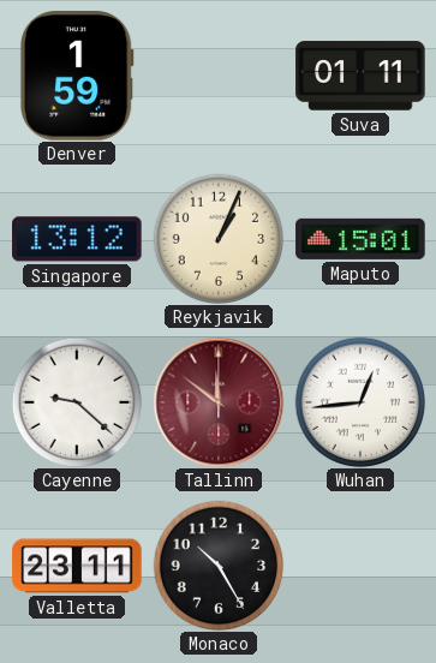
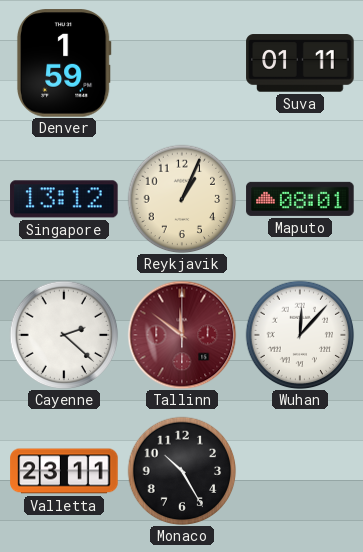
Maputo: 15:01 -> 08:01
Cayenne: 9:22 -> 2:22
Wuhan: 12:44 -> 12:07
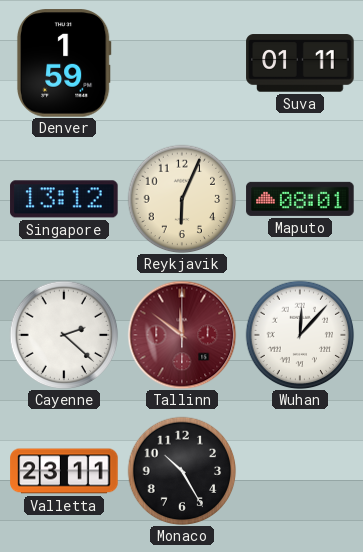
Reykjavik: 1:04 -> 6:04
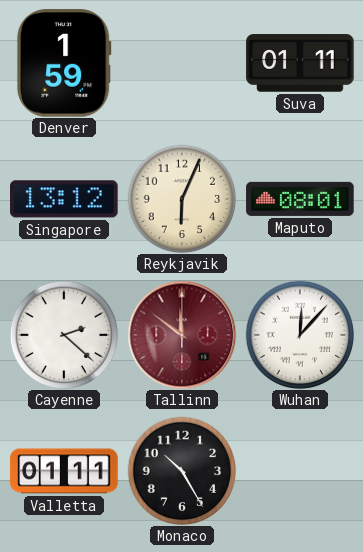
Valletta: 23:11 -> 01:11
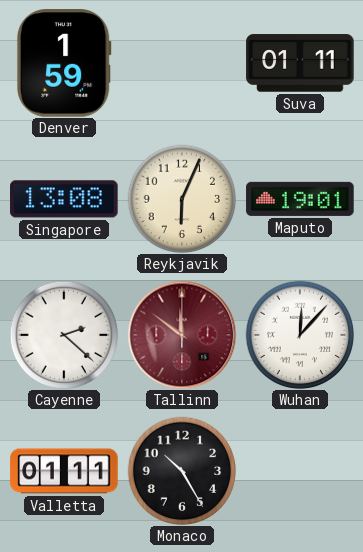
Singapore: 13:12 -> 13:08
Maputo: 08:01 -> 19:01
